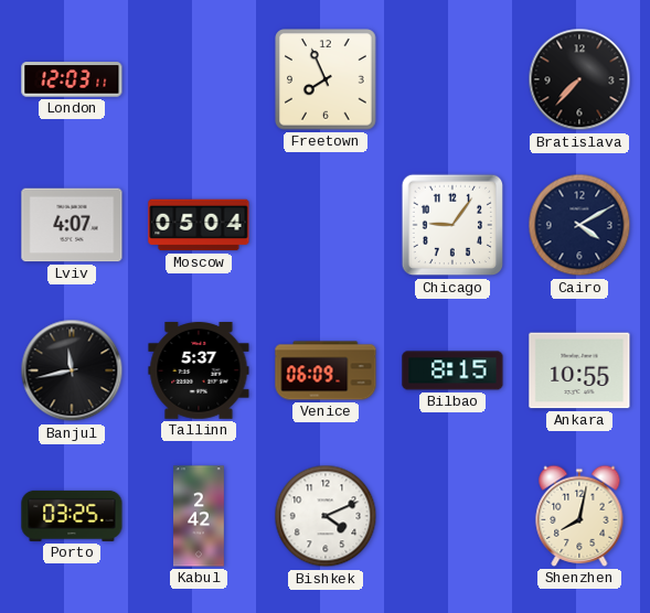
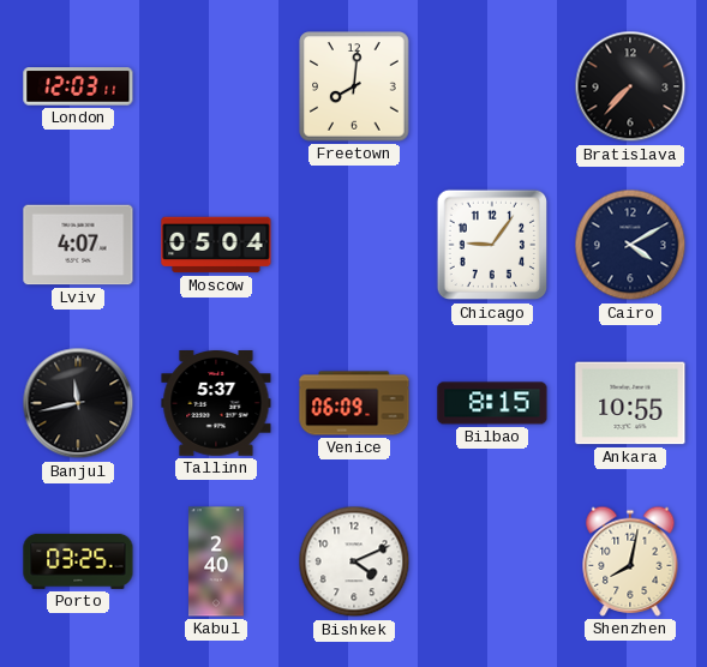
Freetown: 7:56 -> 8:01
Kabul: 2:42 -> 2:40
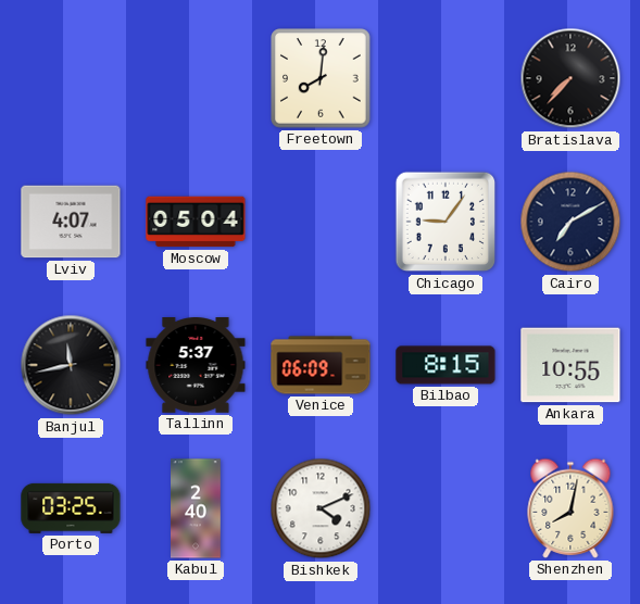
London: 12:03 -> none
Cairo: 4:10 -> 7:10
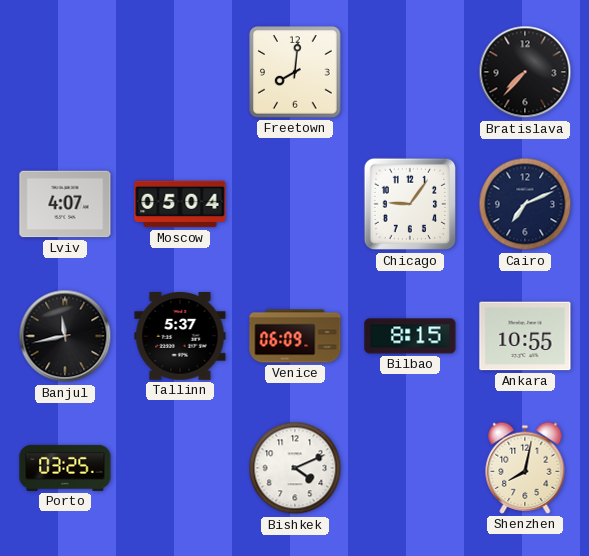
Cairo: 7:10 -> 7:11
Kabul: 2:40 -> none
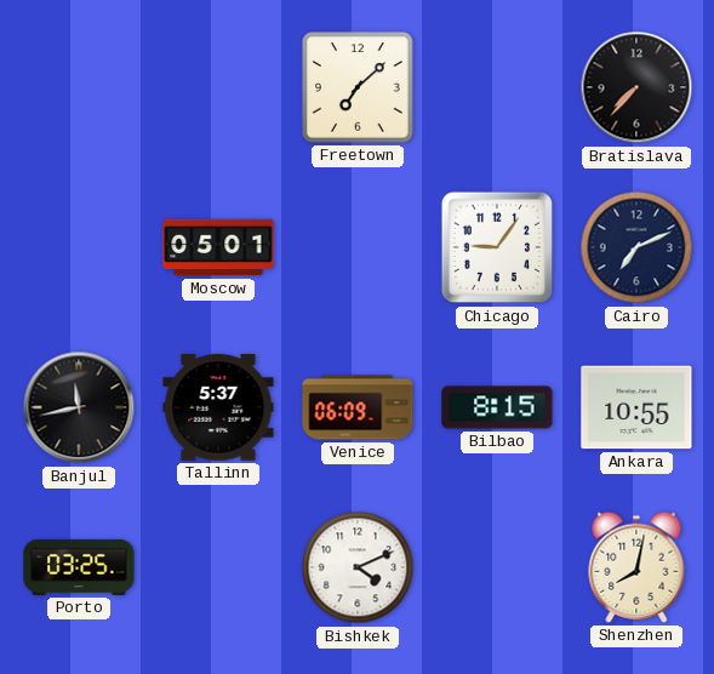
Freetown: 8:01 -> 7:08
Lviv: 4:07 -> none
Moscow: 05:04 -> 05:01
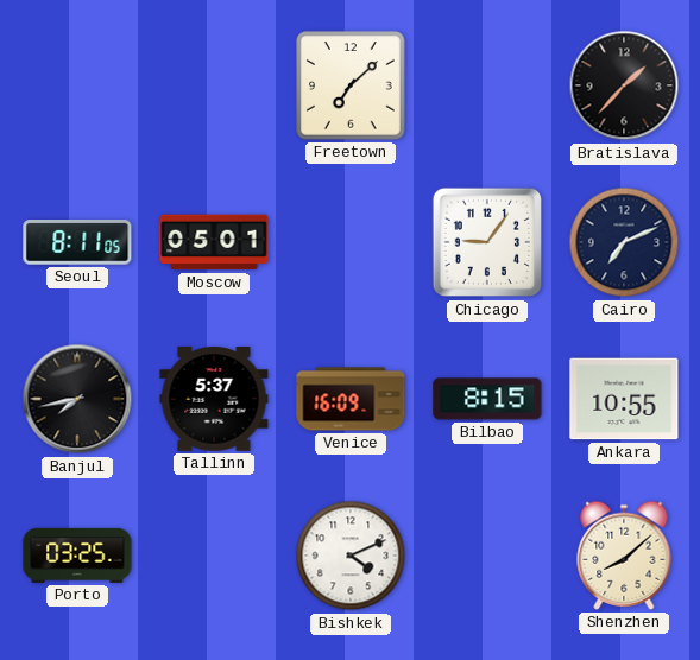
Bratislava: 7:37 -> 1:37
Seoul: none -> 8:11
Banjul: 11:43 -> 7:43
Venice: 06:09 -> 16:09
Shenzhen: 8:02 -> 8:08
